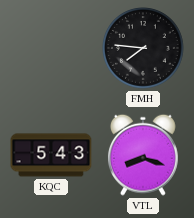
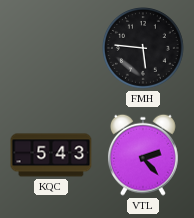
FMH: 7:46 -> 5:46
VTL: 8:18 -> 2:23
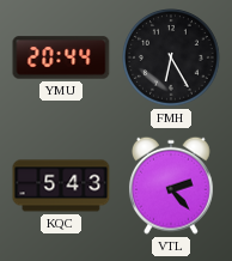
YMU: none -> 20:44
FMH: 5:46 -> 6:25
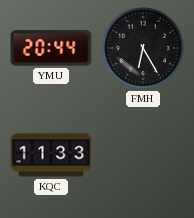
KQC: 5:43 -> 11:33
VTL: 2:23 -> none
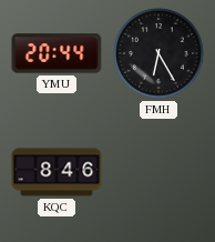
KQC: 11:33 -> 8:46
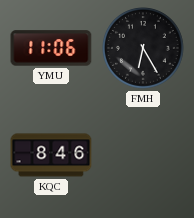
YMU: 20:44 -> 11:06
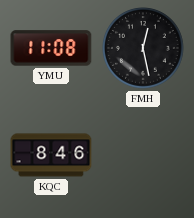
YMU: 11:06 -> 11:08
FMH: 6:25 -> 12:28
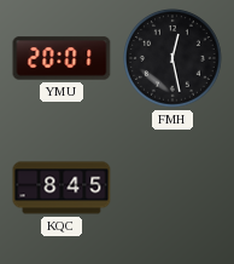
YMU: 11:08 -> 20:01
KQC: 8:46 -> 8:45
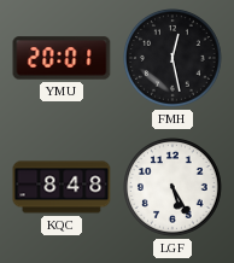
KQC: 8:45 -> 8:48
LGF: none -> 5:25
